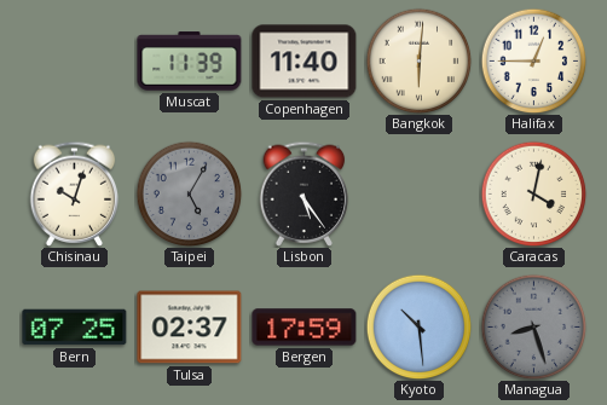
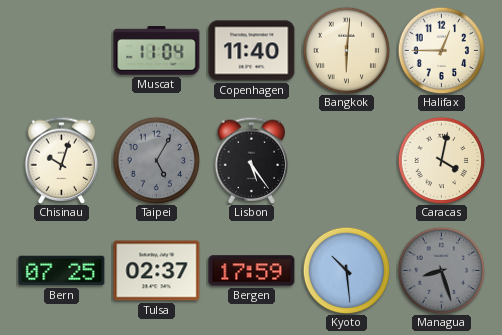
Muscat: 11:39 -> 11:04
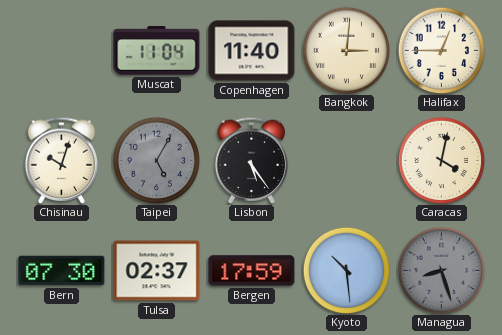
Bangkok: 6:01 -> 3:01
Bern: 07:25 -> 07:30
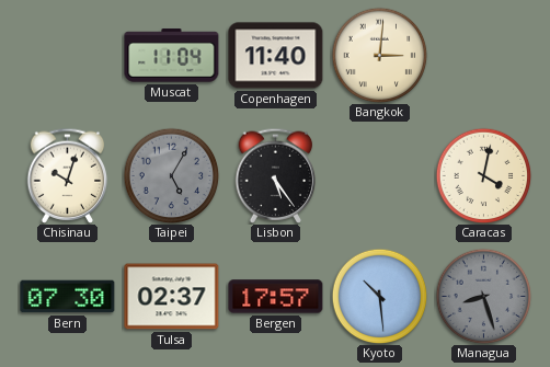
Halifax: 12:45 -> none
Bergen: 17:59 -> 17:57
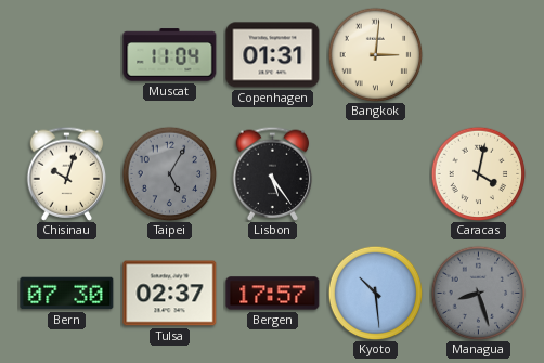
Copenhagen: 11:40 -> 01:31
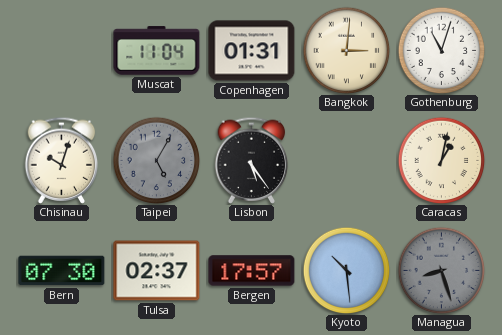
Gothenburg: none -> 11:03
Caracas: 4:02 -> 1:02
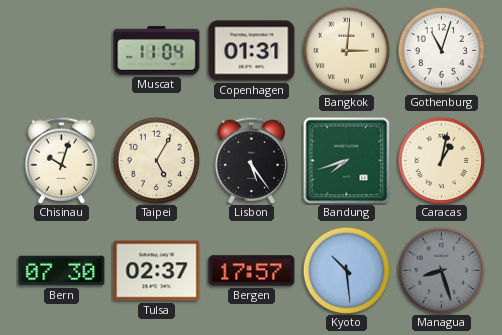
Taipei dial: grey -> cream
Bandung: none -> 7:42
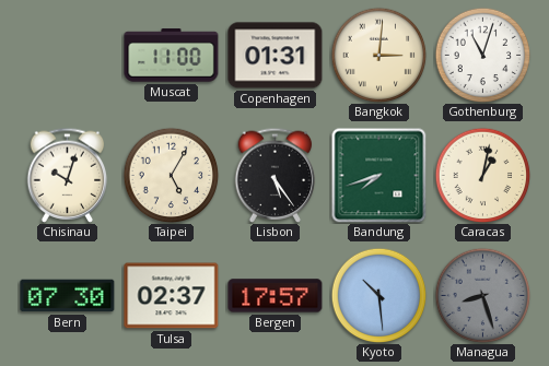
Muscat: 11:04 -> 11:00
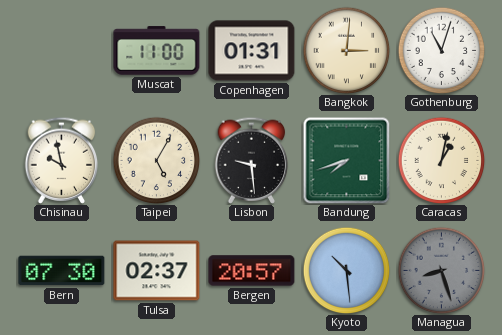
Chisinau: 10:03 -> 9:58
Lisbon: 5:24 -> 9:29
Bergen: 17:57 -> 20:57
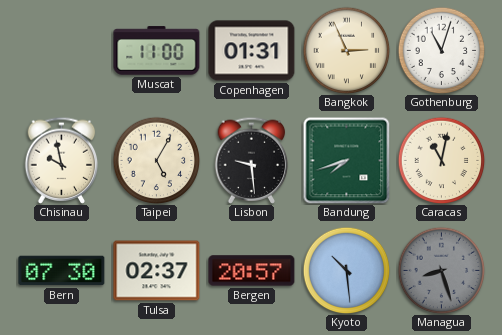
Bangkok: 3:01 -> 2:56
Caracas: 1:02 -> 11:02
